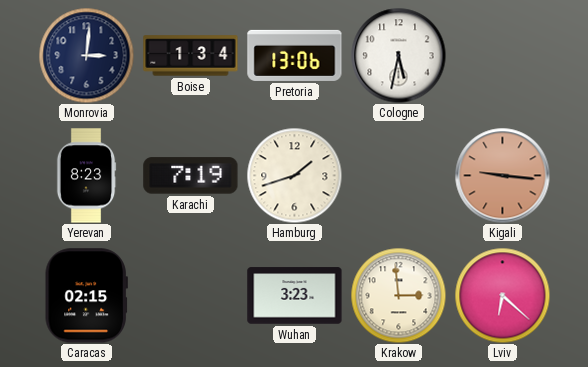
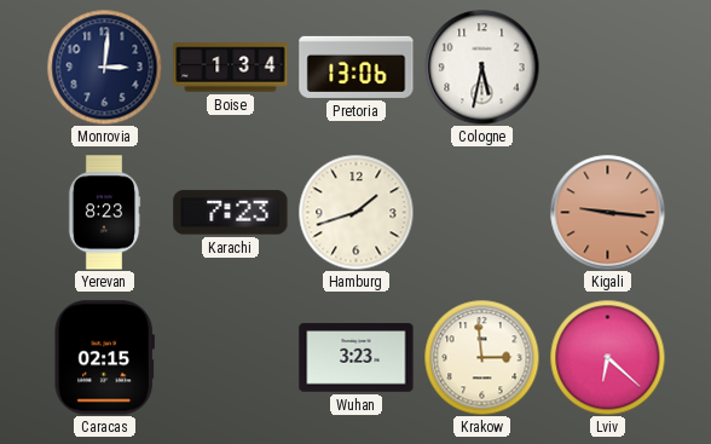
Karachi: 7:19 -> 7:23
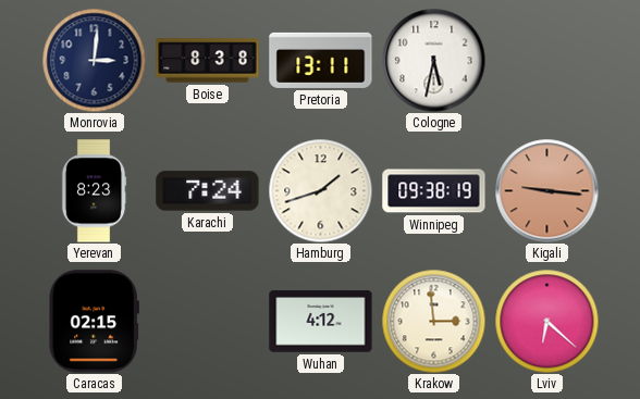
Boise: 1:34 -> 8:38
Pretoria: 13:06 -> 13:11
Karachi: 7:23 -> 7:24
Winnipeg: none -> 09:38
Wuhan: 3:23 -> 4:12
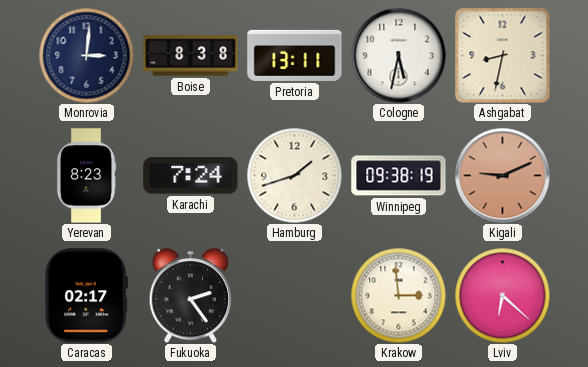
Ashgabat: none -> 8:32
Kigali: 9:16 -> 9:11
Caracas: 02:15 -> 02:17
Fukuoka: none -> 2:24
Wuhan: 4:12 -> none
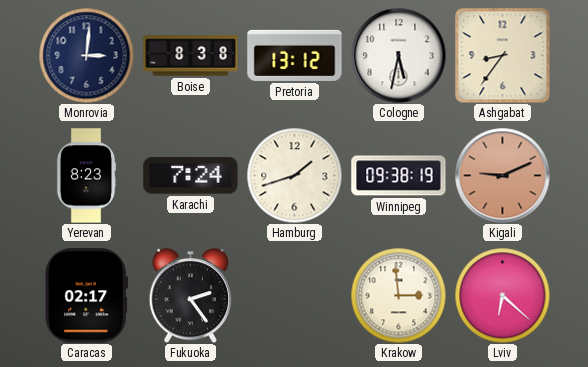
Pretoria: 13:11 -> 13:12
Ashgabat: 8:32 -> 8:36
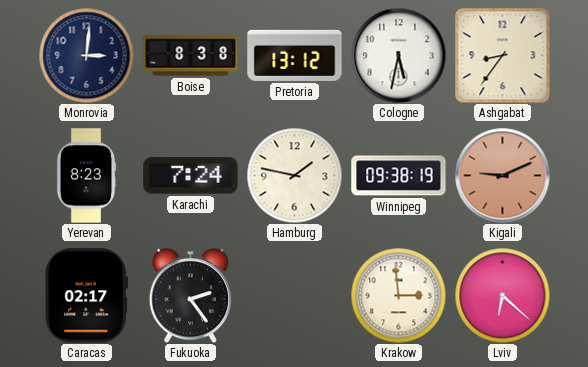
Hamburg: 1:42 -> 1:47
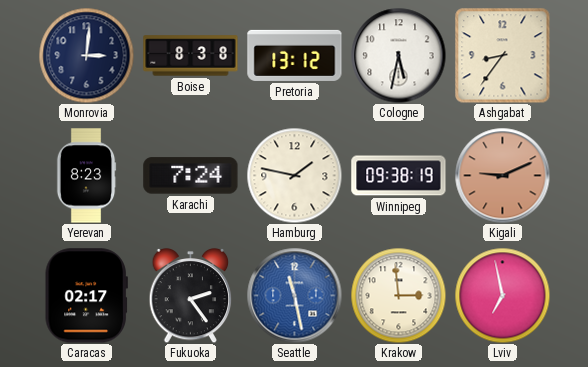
Seattle: none -> 11:28
Lviv: 6:22 -> 6:58
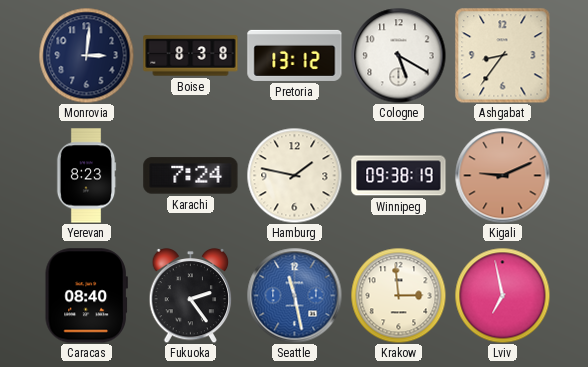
Cologne: 5:32 -> 5:20
Caracas: 02:17 -> 08:40
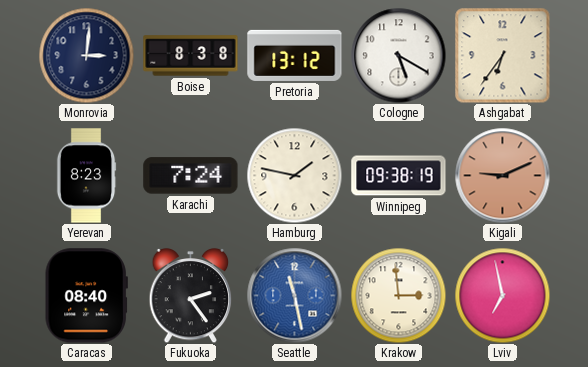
Ashgabat: 8:36 -> 6:36
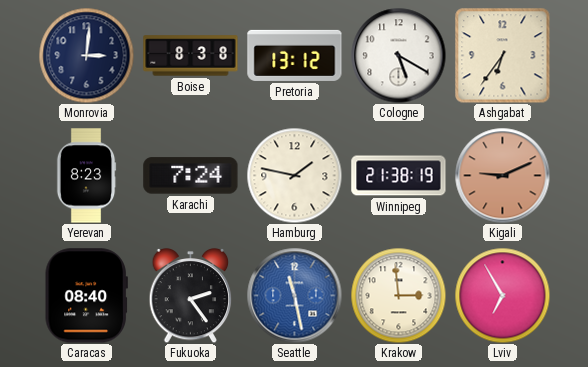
Winnipeg: 09:38 -> 21:38
Lviv: 6:58 -> 6:55
